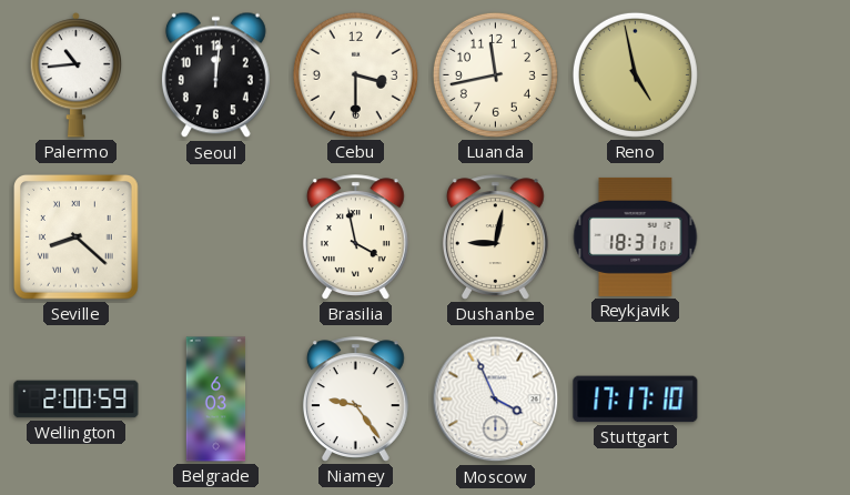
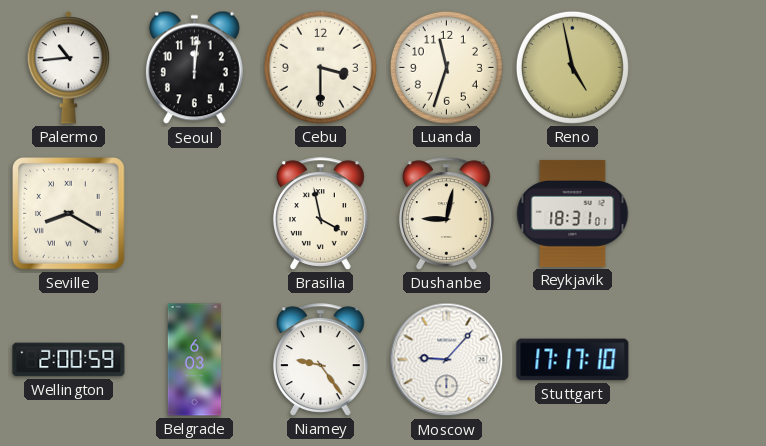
Luanda: 11:43 -> 11:33
Seville: 8:22 -> 8:20
Moscow: 3:56 -> 9:07
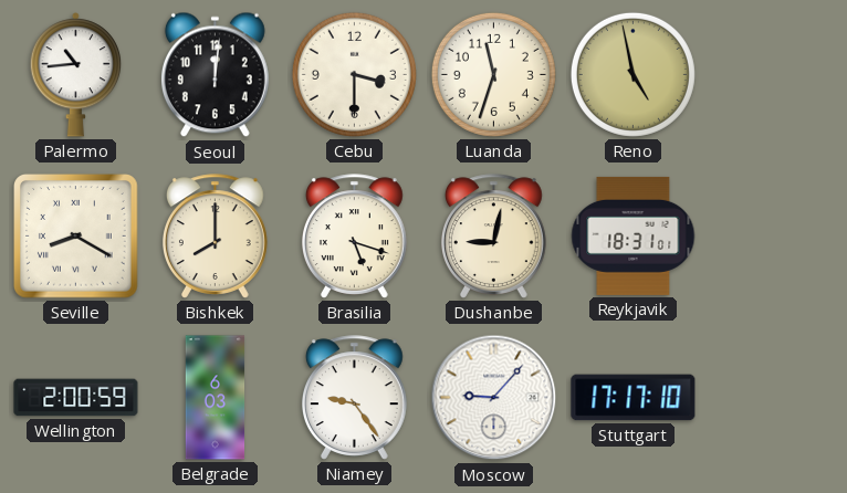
Bishkek: none -> 8:00
Brasilia: 3:58 -> 5:18
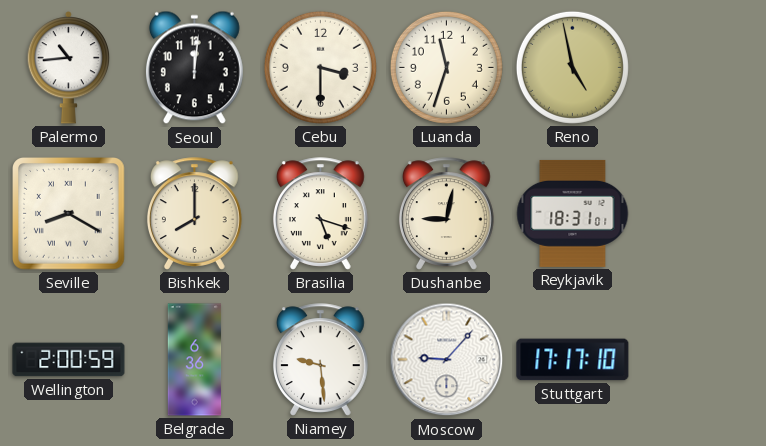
Belgrade: 6:03 -> 6:36
Niamey: 9:24 -> 9:29
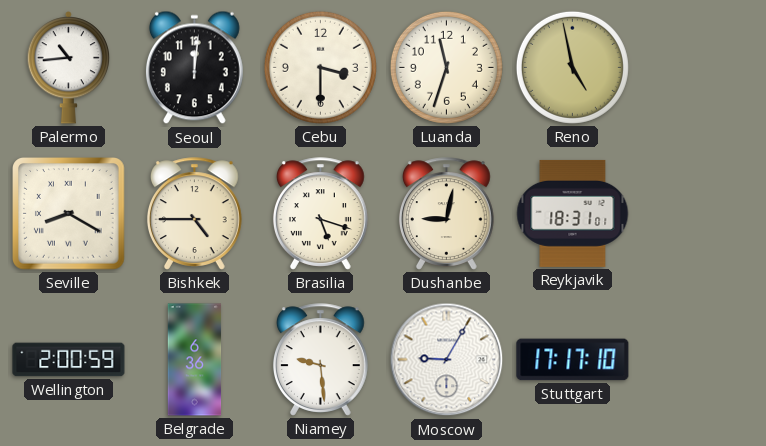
Bishkek: 8:00 -> 4:45
Moscow: 9:07 -> 9:05
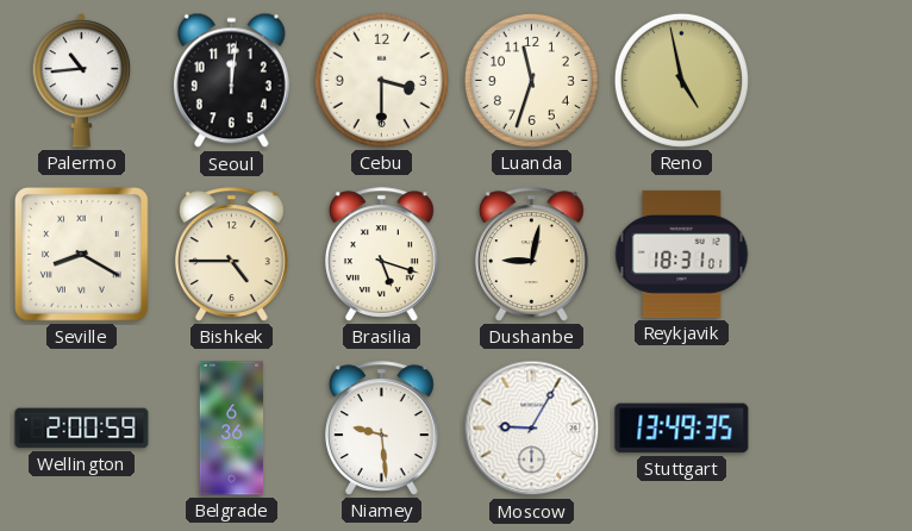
Stuttgart: 17:17 -> 13:49
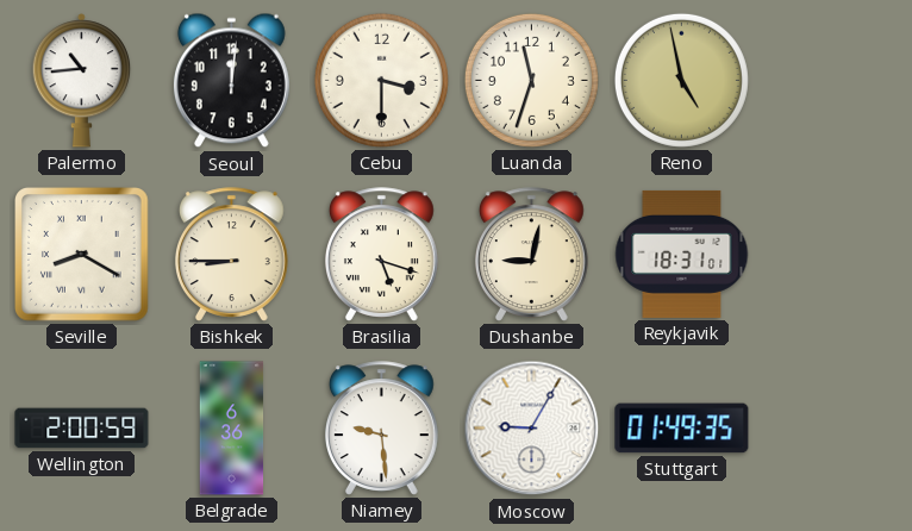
Bishkek: 4:45 -> 8:45
Stuttgart: 13:49 -> 01:49
